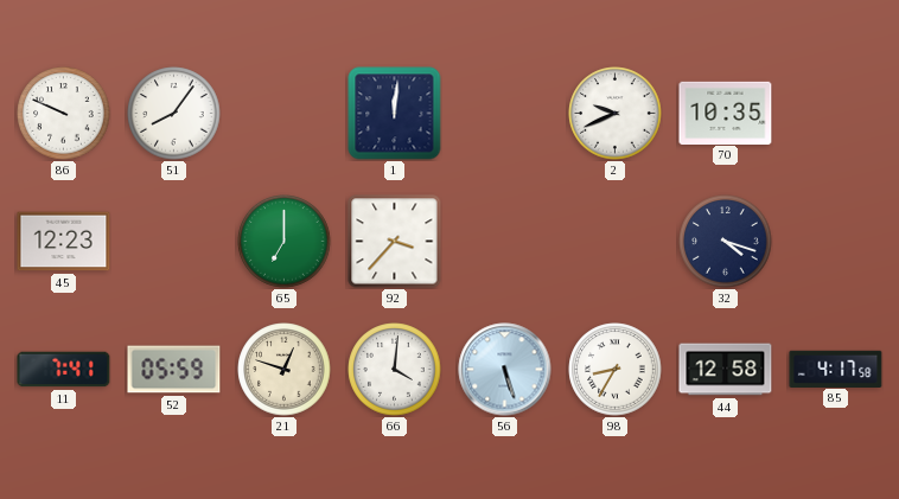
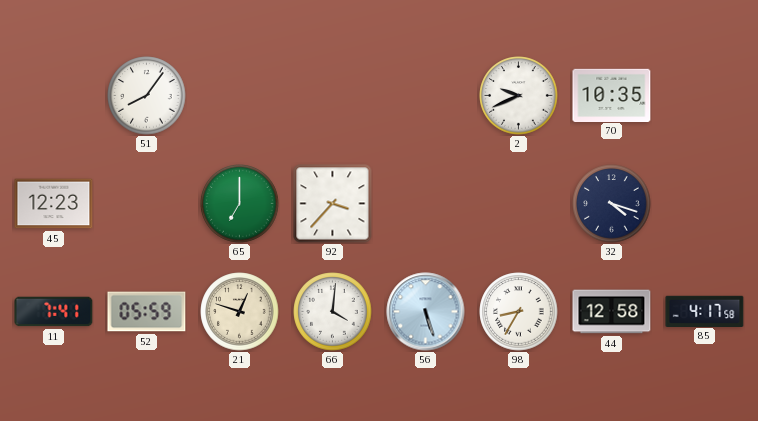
86: 9:49 -> none
1: 12:01 -> none
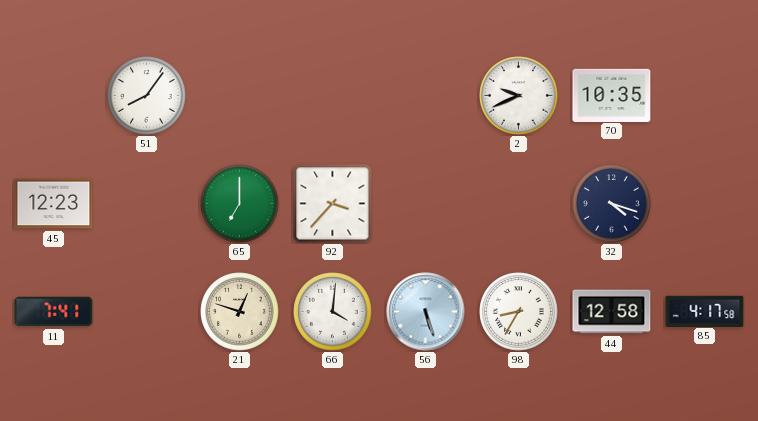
52: 05:59 -> none
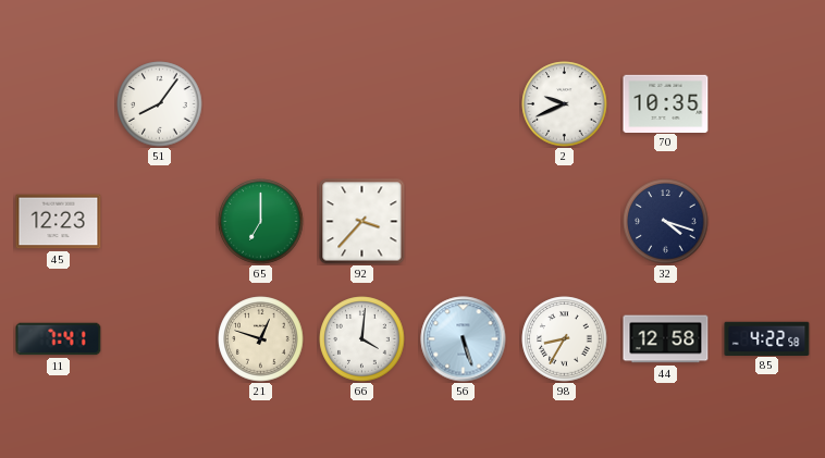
85: 4:17 -> 4:22
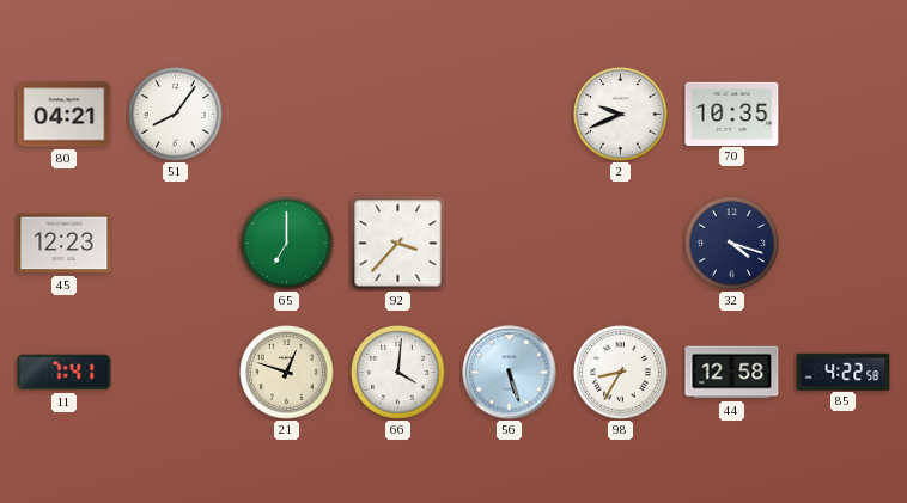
80: none -> 04:21
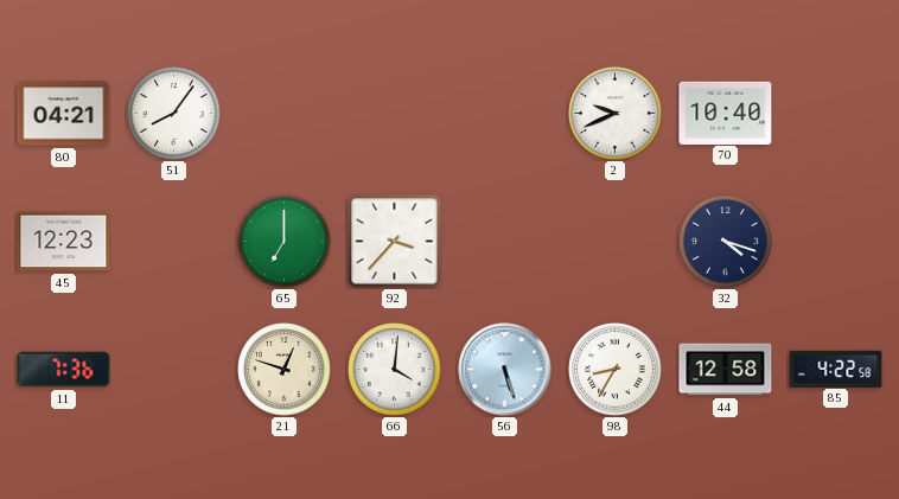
70: 10:35 -> 10:40
11: 7:41 -> 7:36
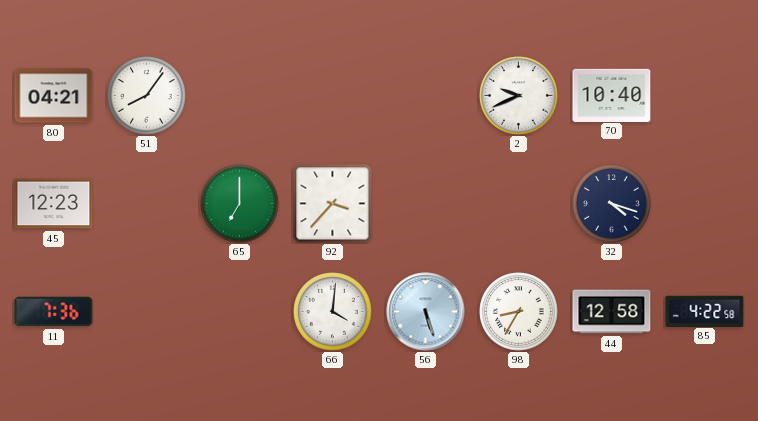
21: 12:48 -> none
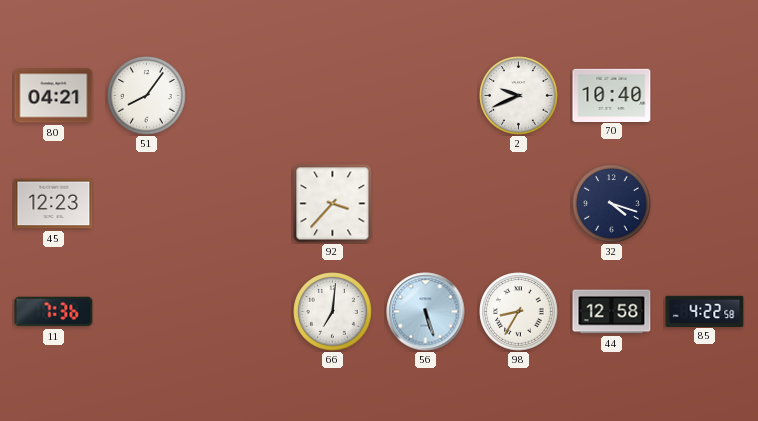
65: 7:00 -> none
66: 4:01 -> 7:01
